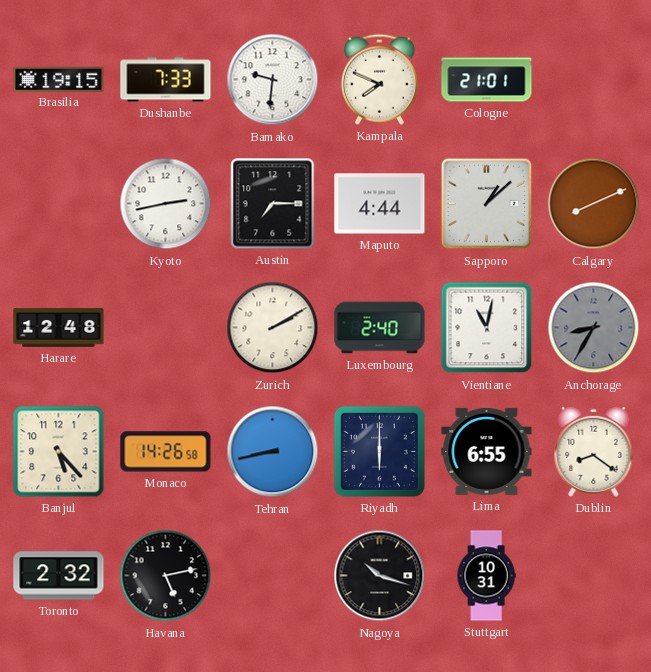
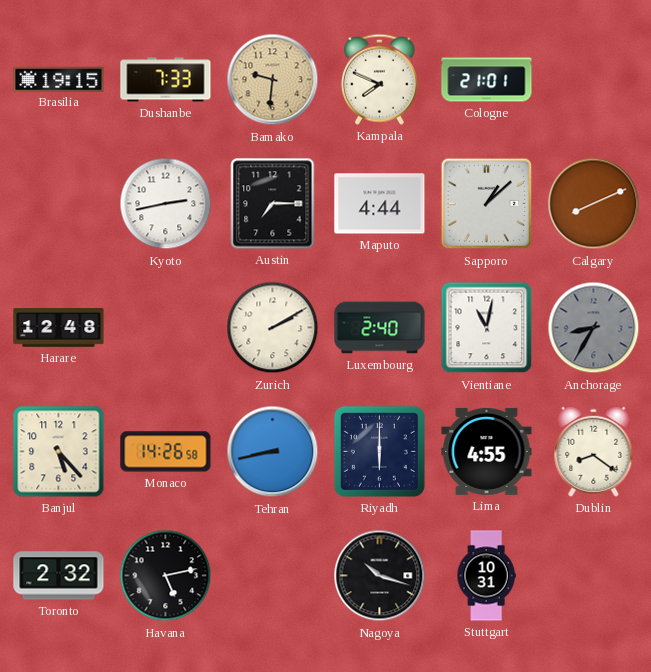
Bamako dial: white -> champagne
Lima: 6:55 -> 4:55
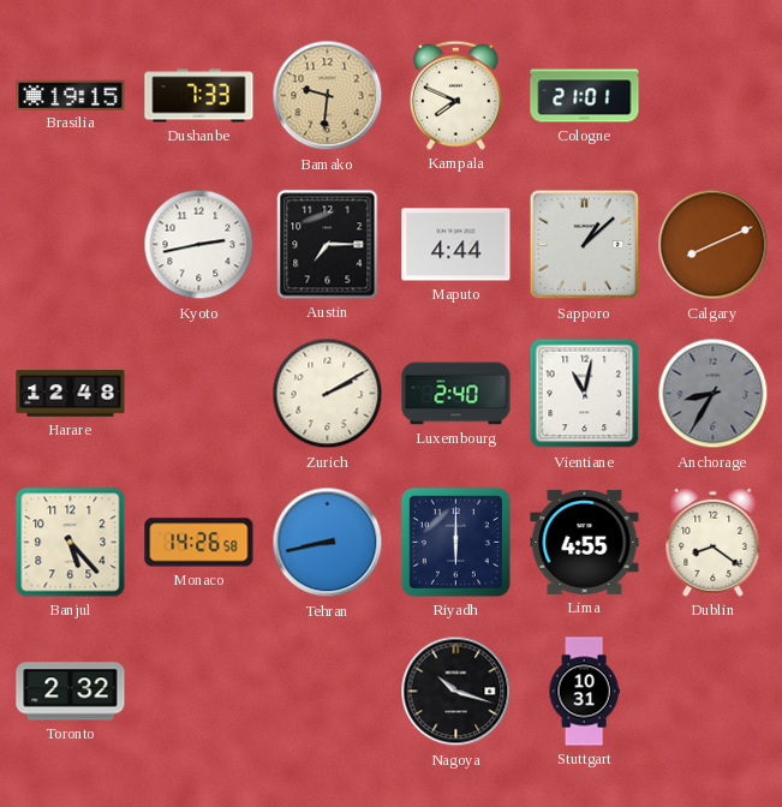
Havana: 5:13 -> none
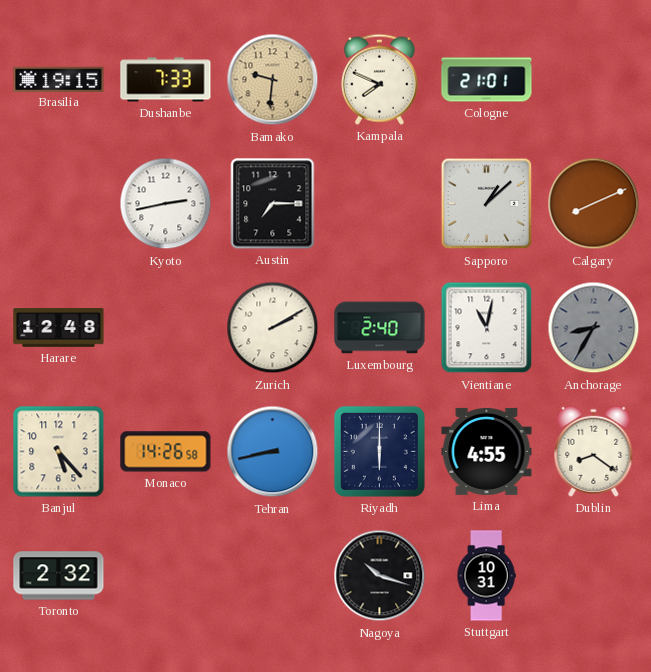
Maputo: 4:44 -> none
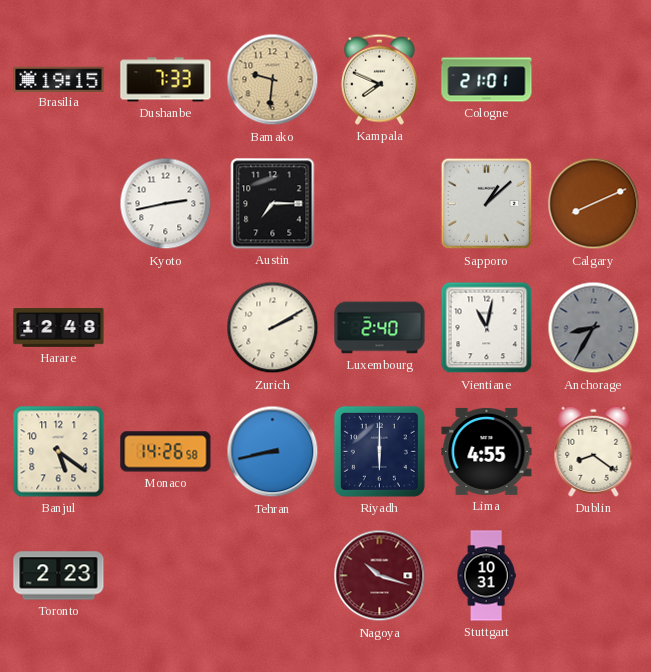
Banjul: 5:23 -> 5:21
Toronto: 2:32 -> 2:23
Nagoya dial: black -> burgundy
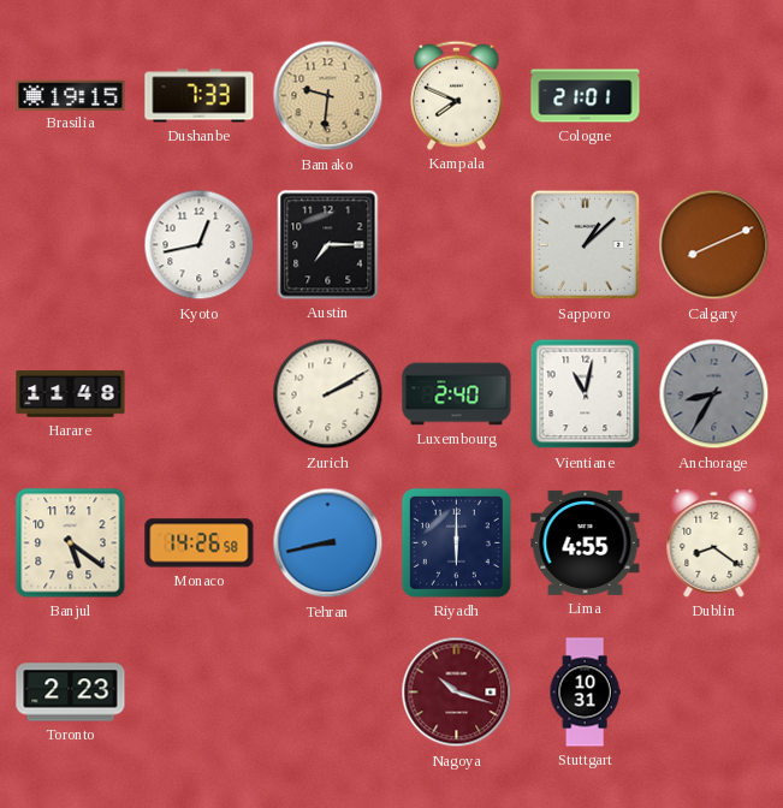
Kyoto: 2:43 -> 12:43
Harare: 12:48 -> 11:48
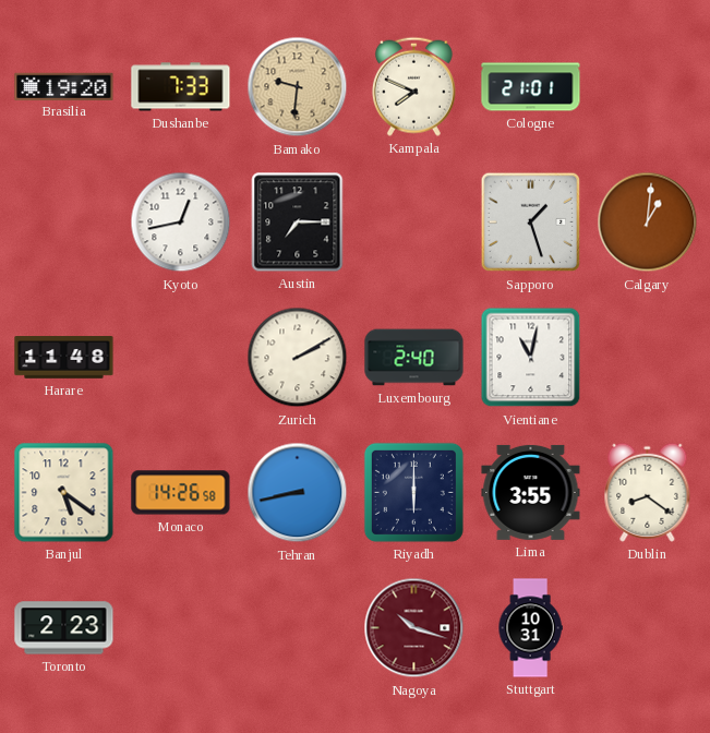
Brasilia: 19:15 -> 19:20
Sapporo: 1:08 -> 1:27
Calgary: 8:11 -> 1:01
Anchorage: 8:35 -> none
Lima: 4:55 -> 3:55
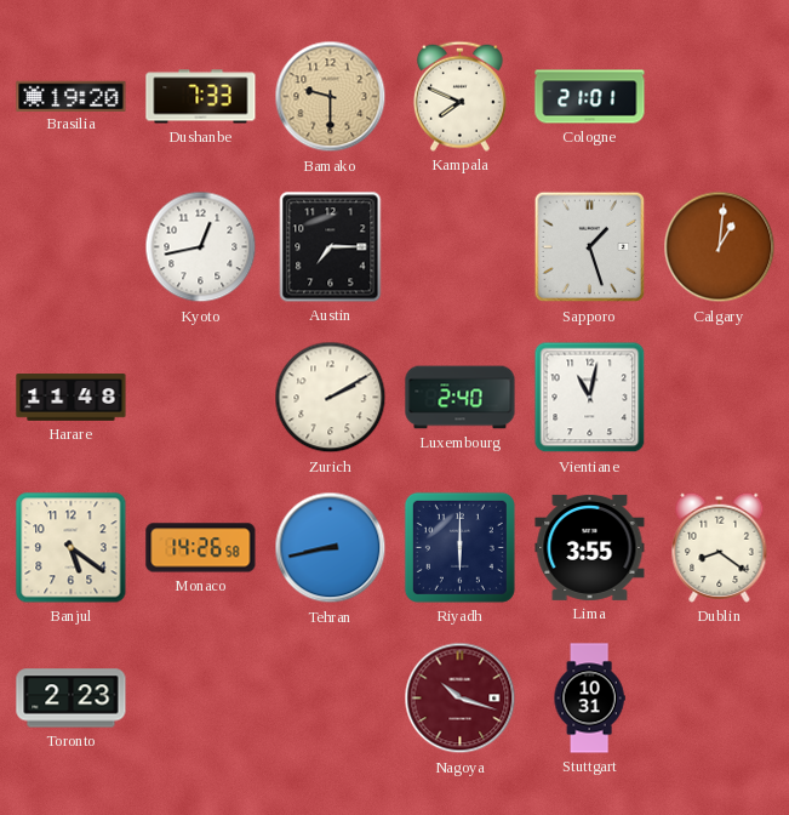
Bamako: 9:31 -> 9:30
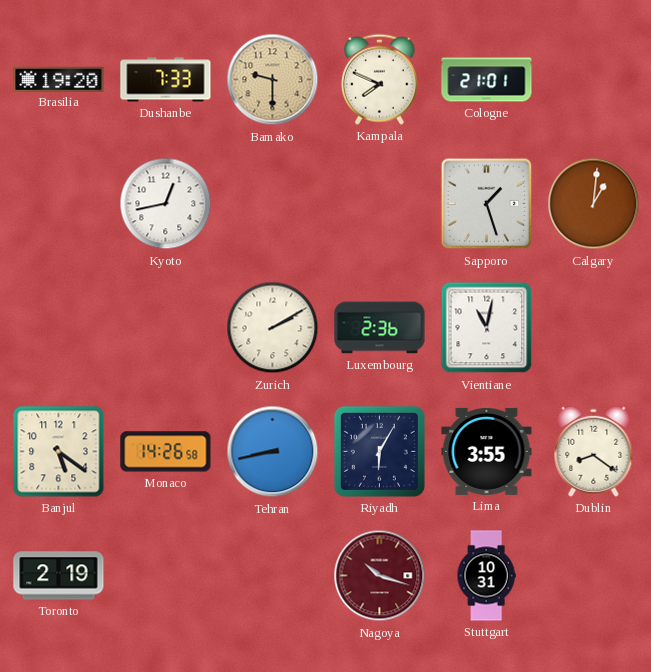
Austin: 7:15 -> none
Harare: 11:48 -> none
Luxembourg: 2:40 -> 2:36
Riyadh: 6:00 -> 6:05
Toronto: 2:23 -> 2:19
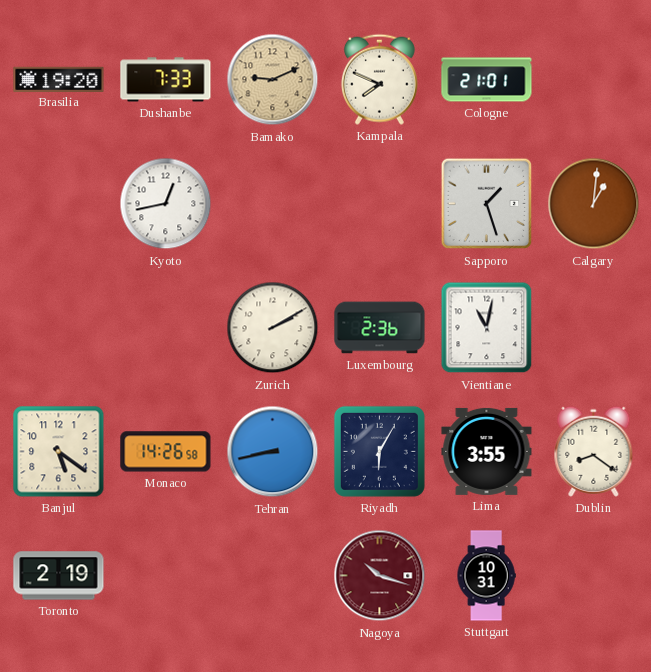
Bamako: 9:30 -> 9:11
